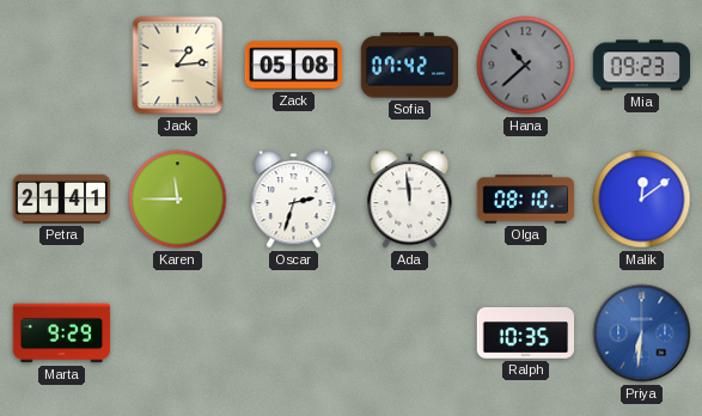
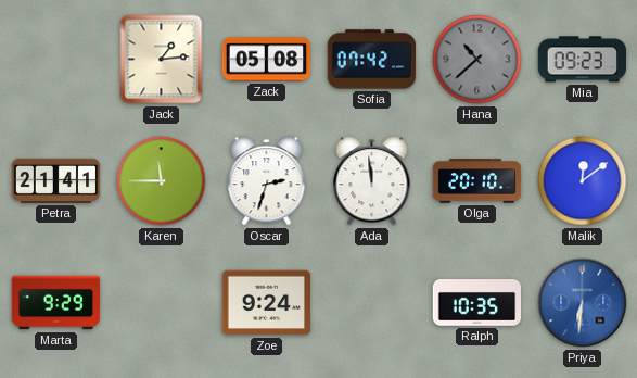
Olga: 08:10 -> 20:10
Zoe: none -> 9:24
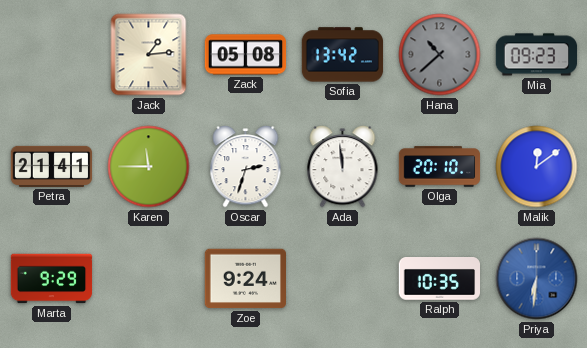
Sofia: 07:42 -> 13:42
